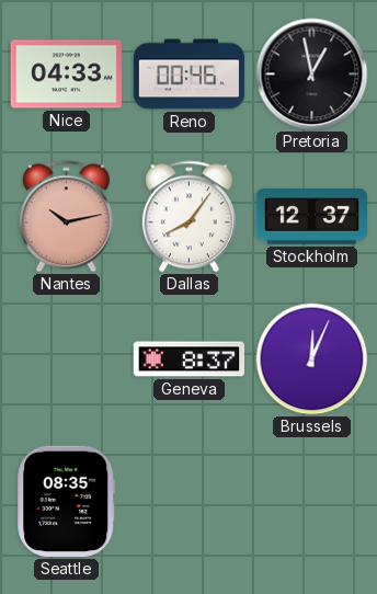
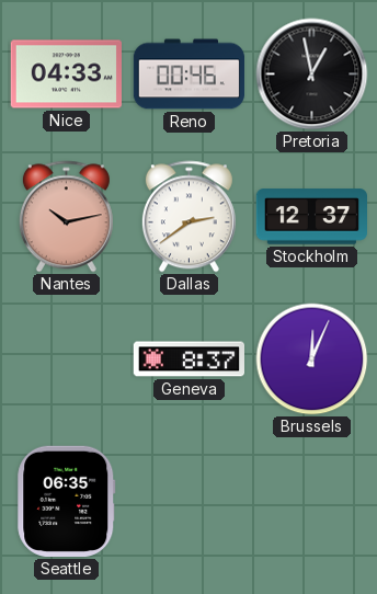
Dallas: 8:06 -> 2:39
Seattle: 08:35 -> 06:35
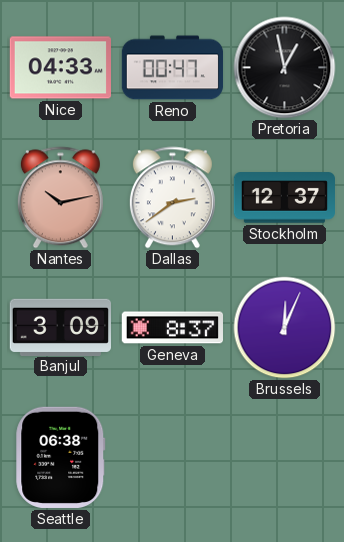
Reno: 00:46 -> 00:47
Banjul: none -> 3:09
Seattle: 06:35 -> 06:38
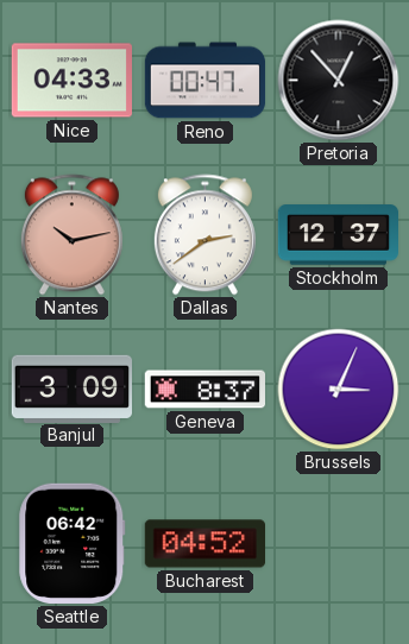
Pretoria: 12:58 -> 12:53
Brussels: 12:04 -> 3:04
Seattle: 06:38 -> 06:42
Bucharest: none -> 04:52
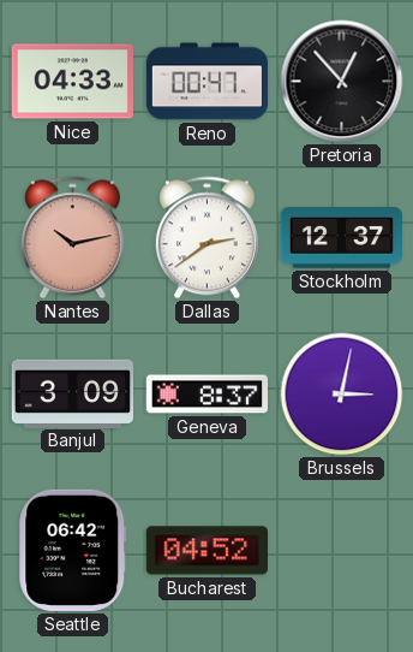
Brussels: 3:04 -> 3:02
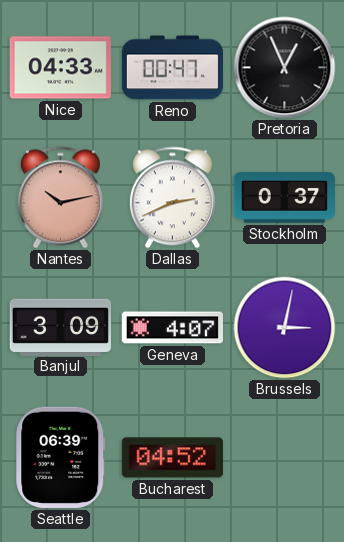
Pretoria: 12:53 -> 12:56
Dallas: 2:39 -> 2:41
Stockholm: 12:37 -> 0:37
Geneva: 8:37 -> 4:07
Seattle: 06:42 -> 06:39
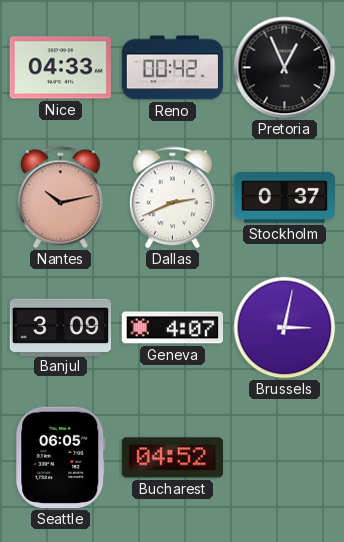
Reno: 00:47 -> 00:42
Seattle: 06:39 -> 06:05
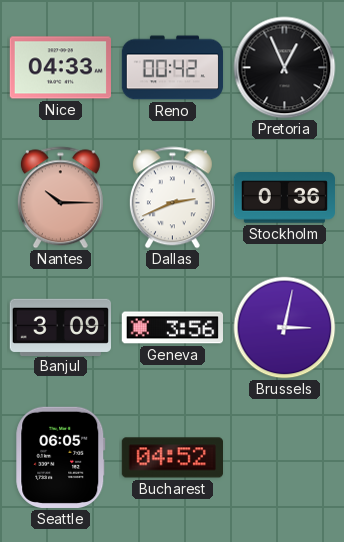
Nantes: 10:13 -> 10:15
Stockholm: 0:37 -> 0:36
Geneva: 4:07 -> 3:56
